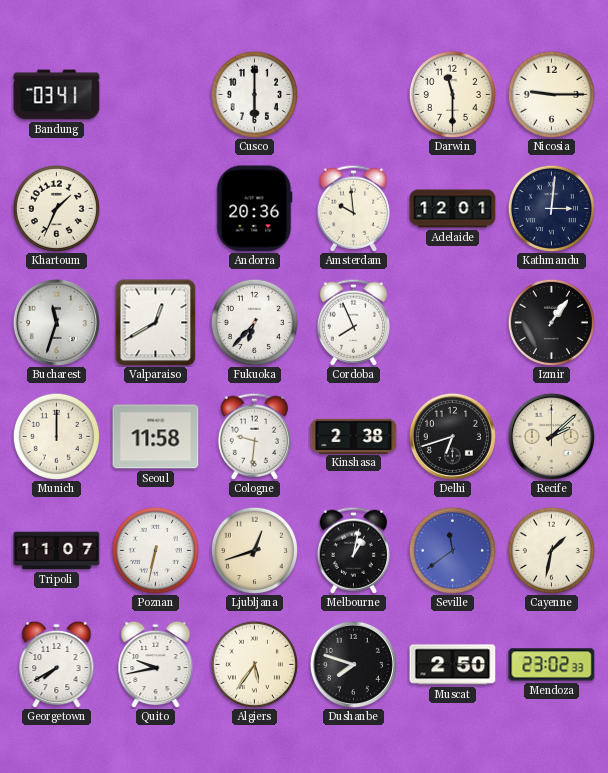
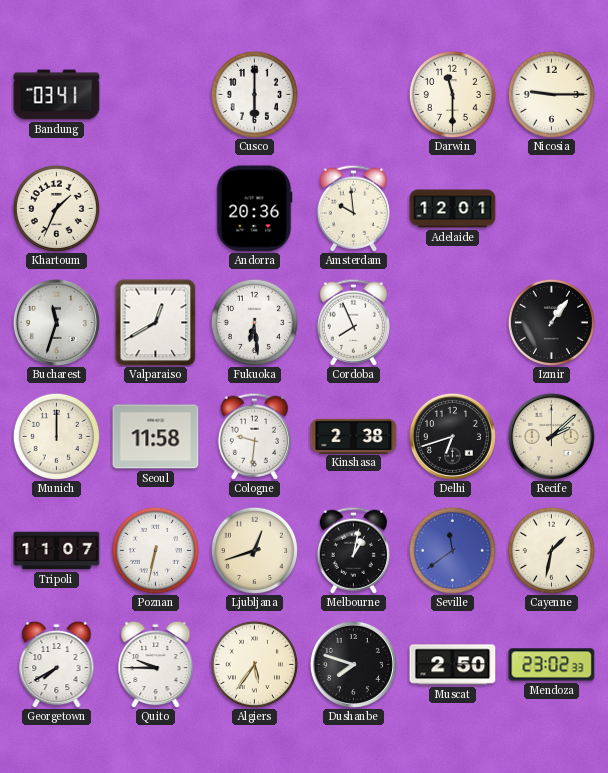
Kathmandu: 3:01 -> none
Fukuoka: 6:37 -> 6:29
Quito: 9:43 -> 9:45
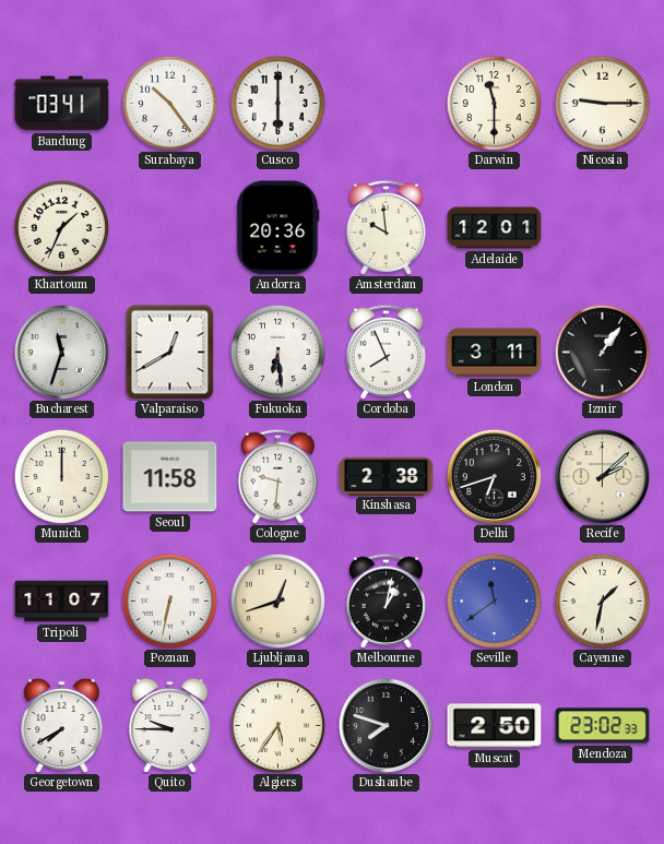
Surabaya: none -> 10:24
London: none -> 3:11
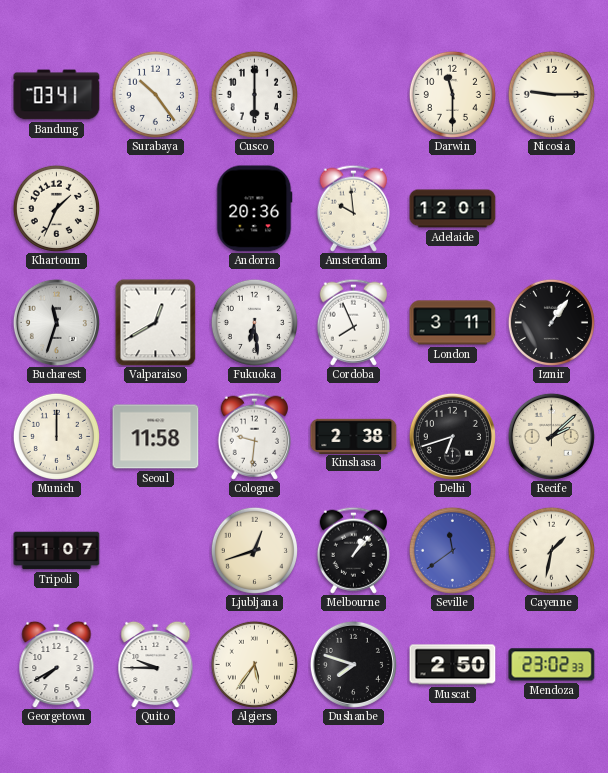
Poznan: 6:32 -> none
Melbourne: 1:02 -> 1:07
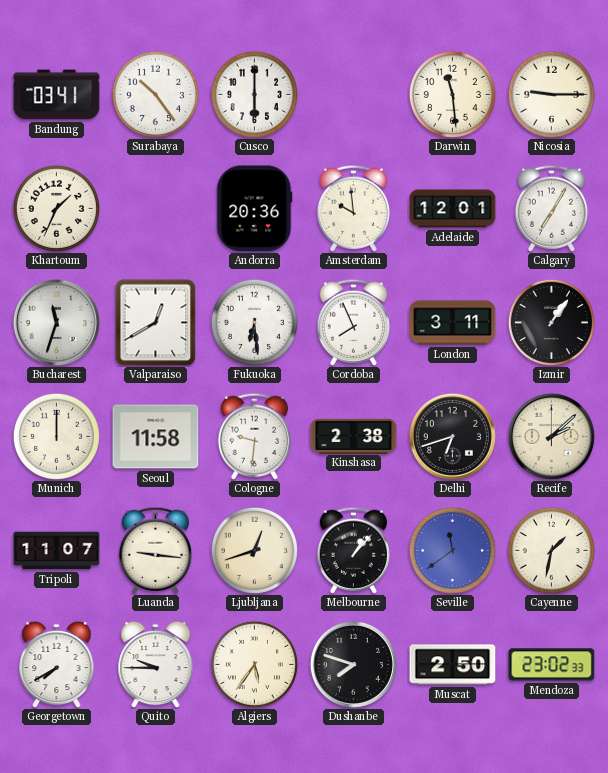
Darwin: 11:30 -> 11:29
Calgary: none -> 7:05
Luanda: none -> 9:16
